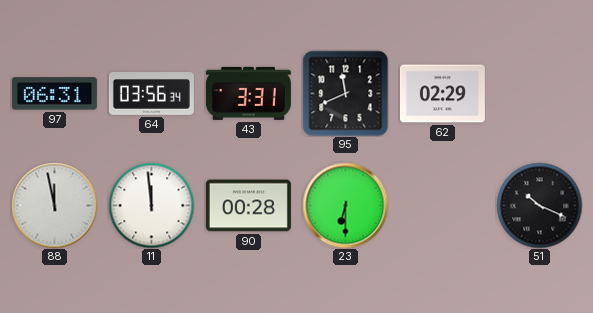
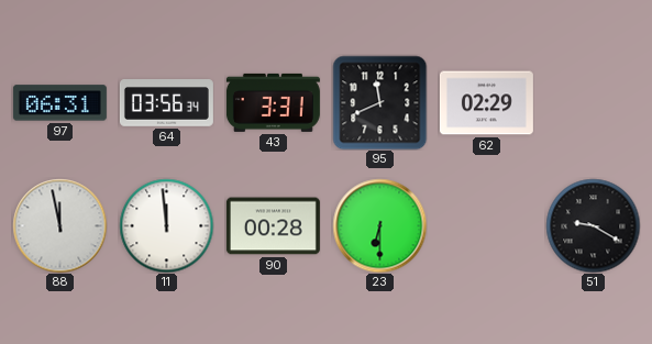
51: 10:19 -> 9:20
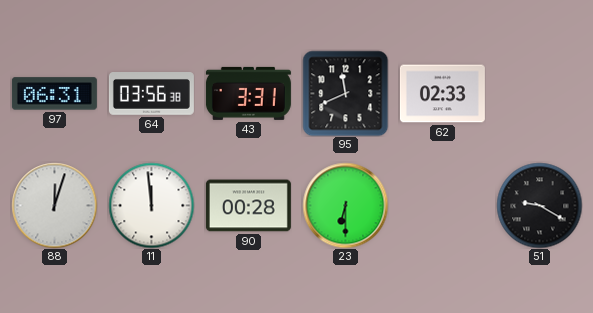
64: 03:56:34 -> 03:56:38
62: 02:29 -> 02:33
88: 11:58 -> 12:03
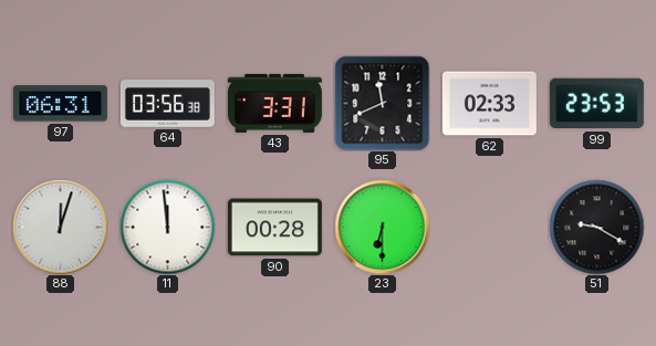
99: none -> 23:53
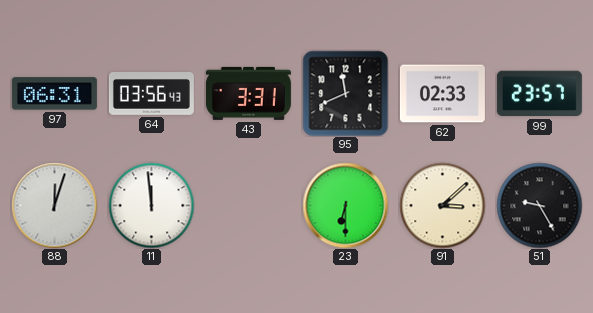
64: 03:56:38 -> 03:56:43
99: 23:53 -> 23:57
90: 00:28 -> none
91: none -> 3:08
51: 9:20 -> 9:25
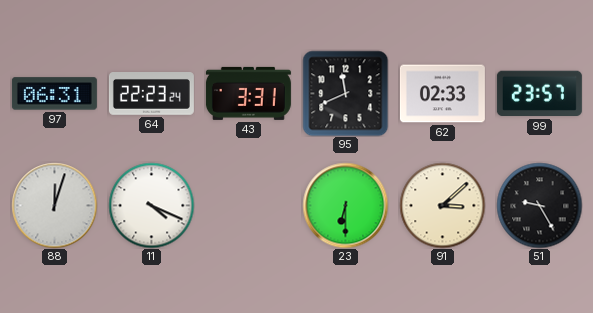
64: 03:56 -> 22:23
11: 11:59 -> 4:19
